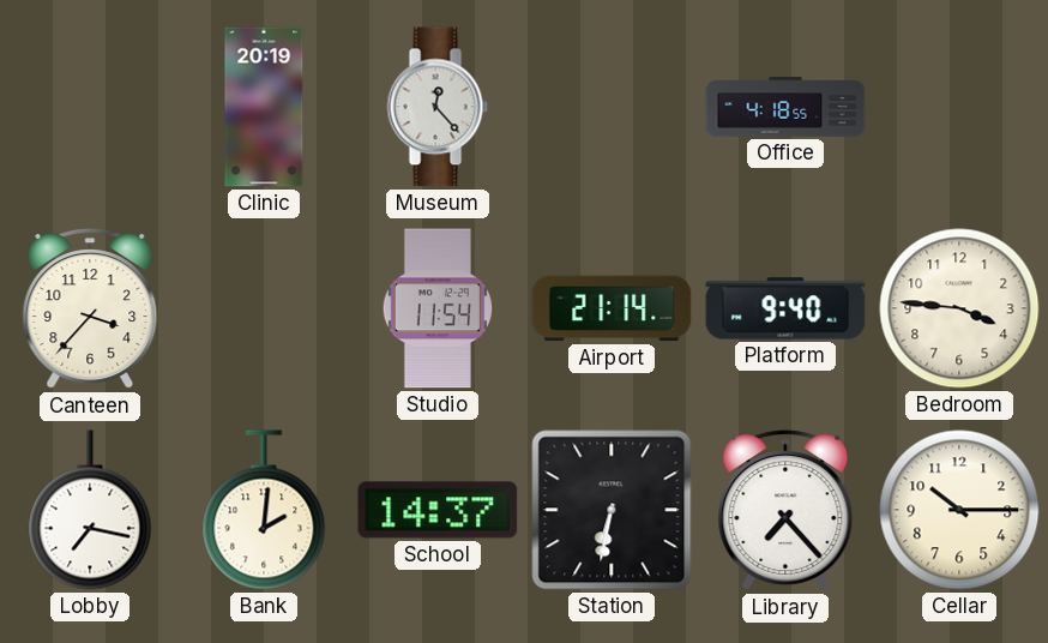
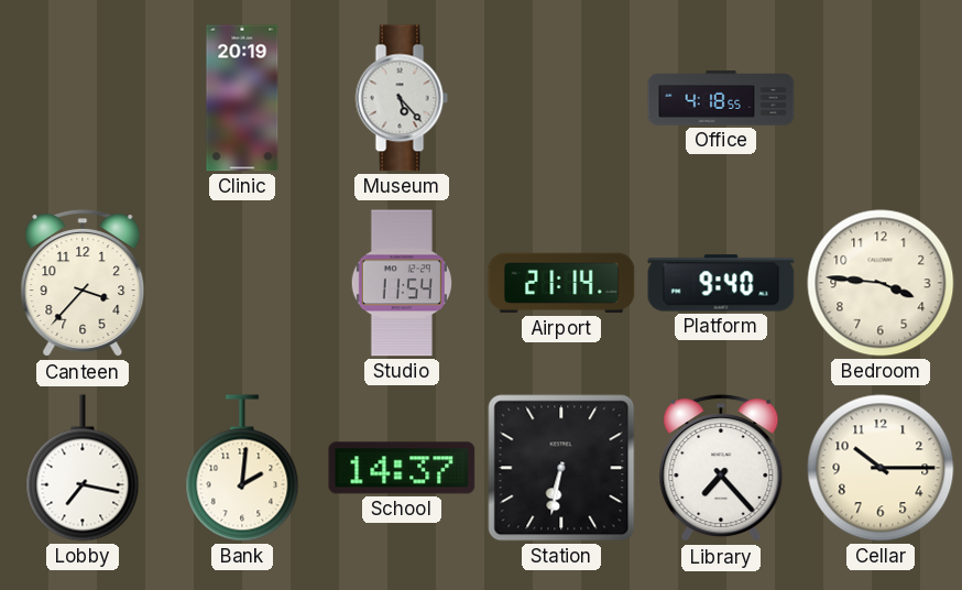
Museum: 12:23 -> 5:23
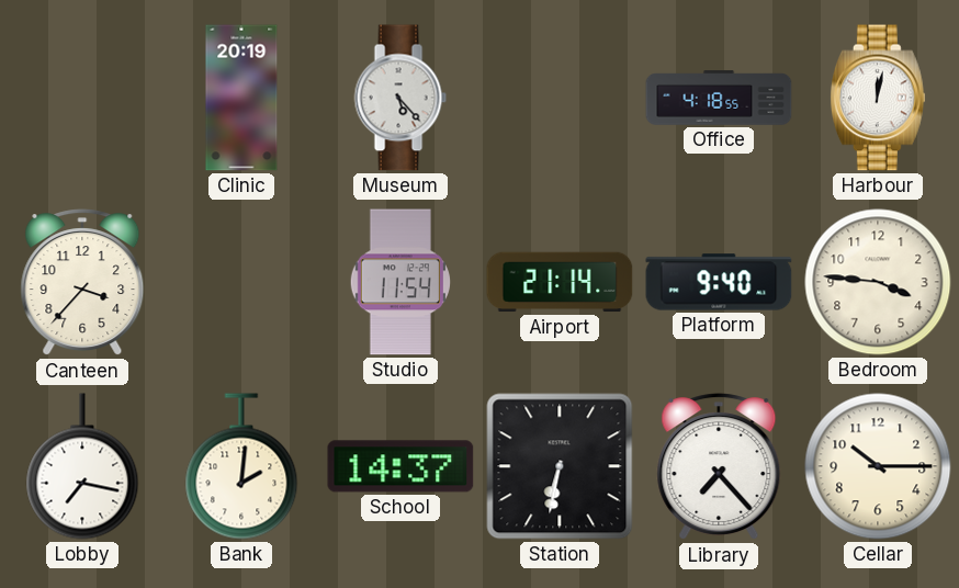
Harbour: none -> 12:02
